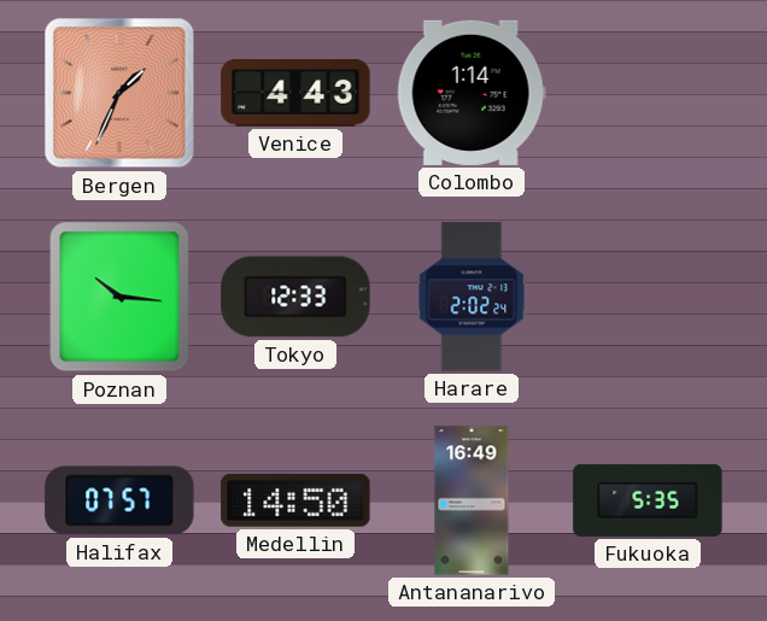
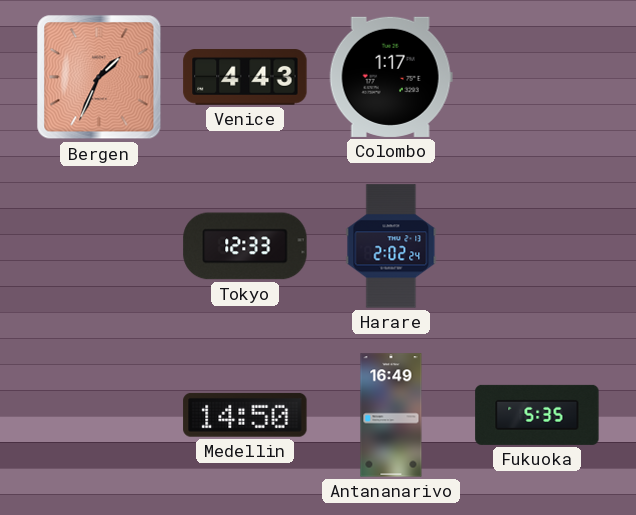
Colombo: 1:14 -> 1:17
Poznan: 10:16 -> none
Halifax: 07:57 -> none
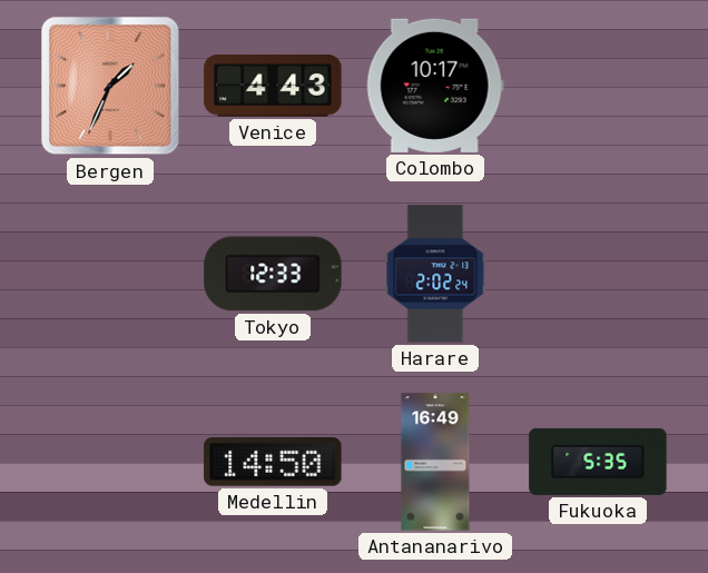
Colombo: 1:17 -> 10:17
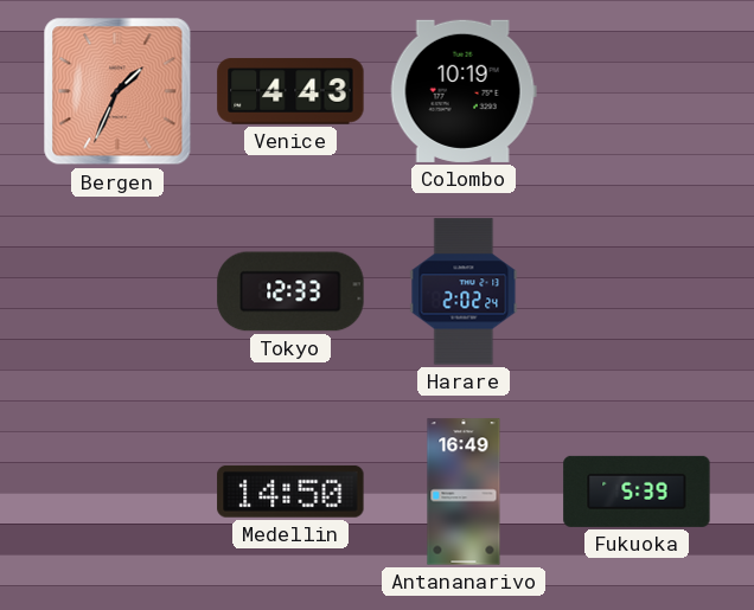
Colombo: 10:17 -> 10:19
Fukuoka: 5:35 -> 5:39
